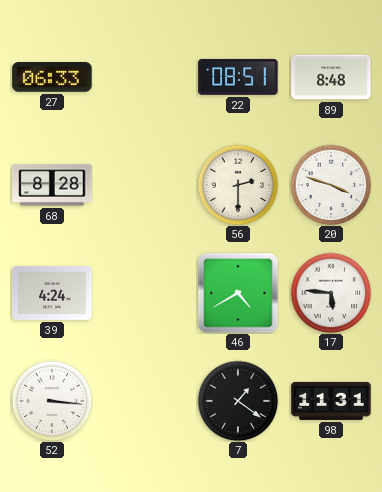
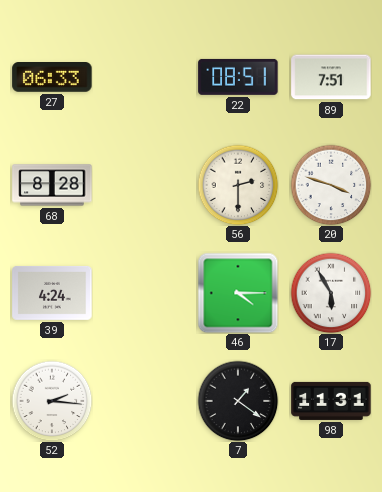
89: 8:48 -> 7:51
46: 4:40 -> 4:15
17: 5:46 -> 5:55
52: 3:16 -> 2:16
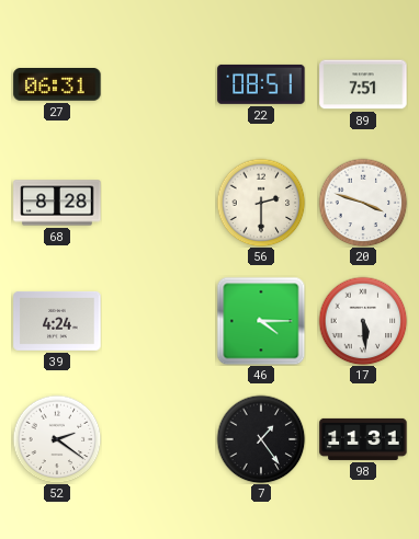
27: 06:33 -> 06:31
17: 5:55 -> 5:29
52: 2:16 -> 2:21
7: 1:21 -> 1:24
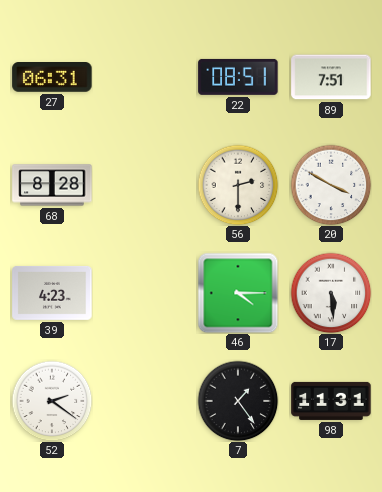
20: 3:48 -> 3:50
39: 4:24 -> 4:23
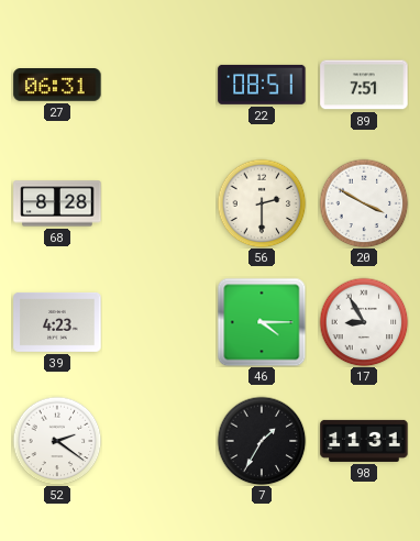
17: 5:29 -> 8:55
7: 1:24 -> 1:35
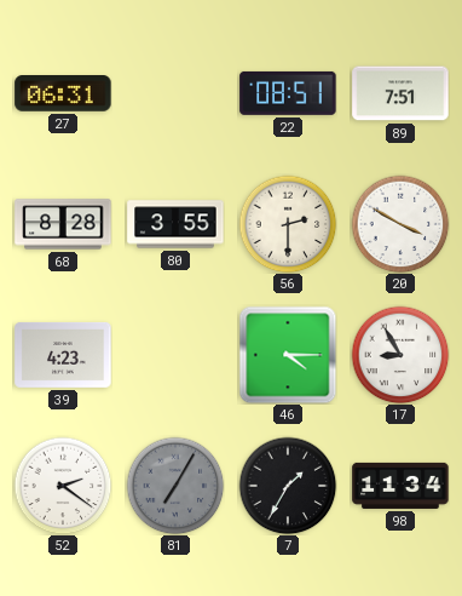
80: none -> 3:55
81: none -> 7:05
98: 11:31 -> 11:34
